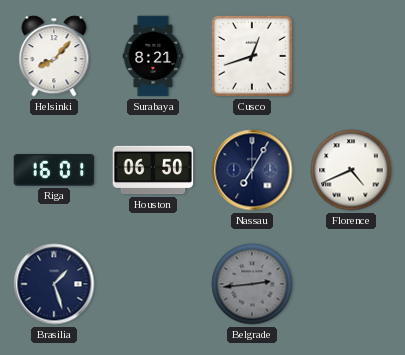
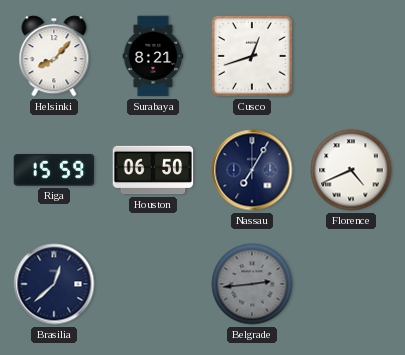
Riga: 16:01 -> 15:59
Brasilia: 1:27 -> 12:38
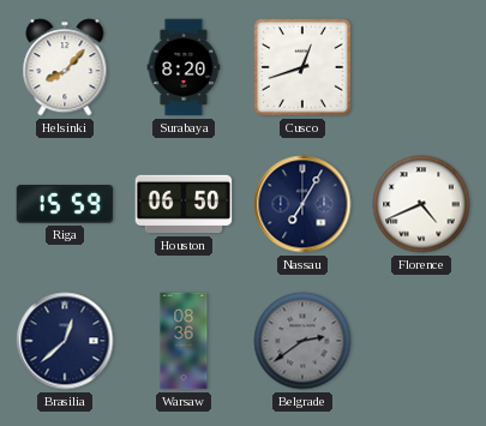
Surabaya: 8:21 -> 8:20
Warsaw: none -> 08:36
Belgrade: 2:44 -> 2:39
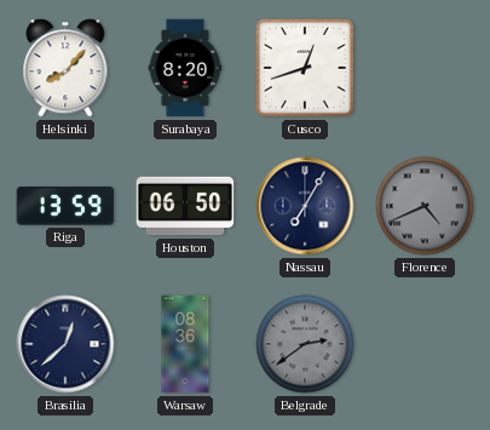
Riga: 15:59 -> 13:59
Florence dial: white -> grey
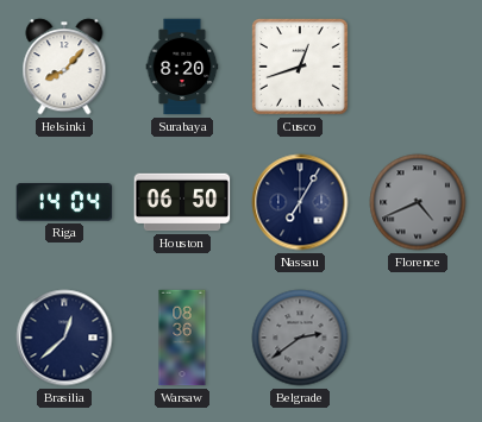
Riga: 13:59 -> 14:04
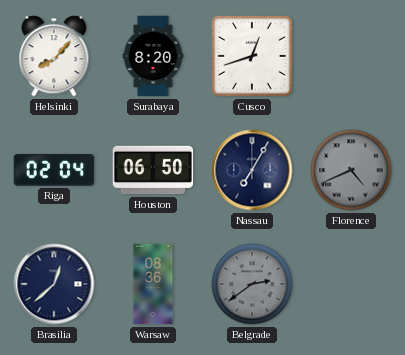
Riga: 14:04 -> 02:04
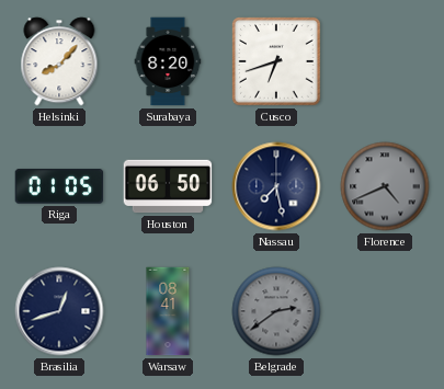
Cusco: 12:42 -> 6:42
Riga: 02:04 -> 01:05
Nassau: 7:05 -> 7:28
Brasilia: 12:38 -> 12:42
Warsaw: 08:36 -> 08:41
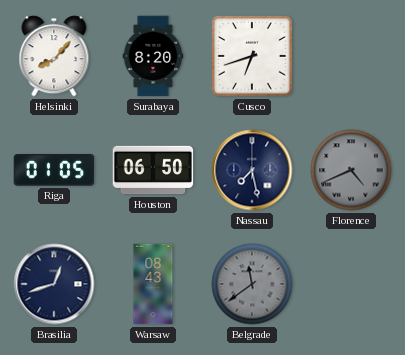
Warsaw: 08:41 -> 08:43
Belgrade: 2:39 -> 11:39
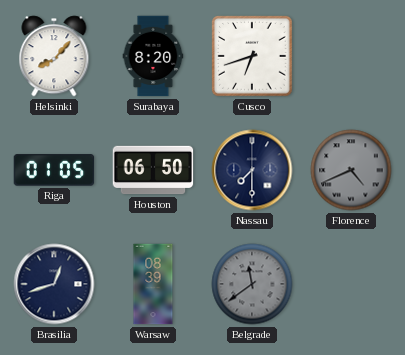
Nassau: 7:28 -> 7:30
Warsaw: 08:43 -> 08:39
